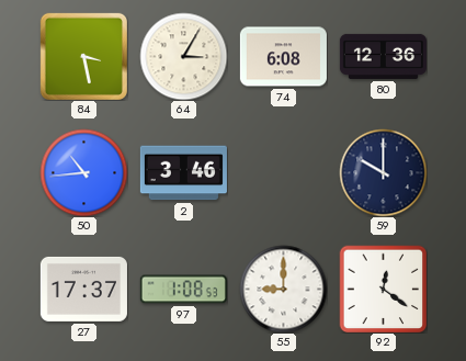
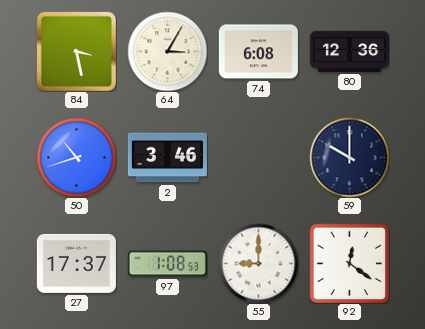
50: 10:44 -> 10:42
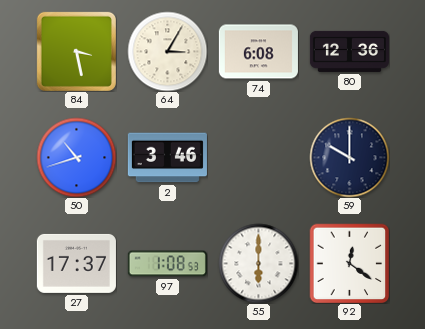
55: 9:00 -> 6:00
